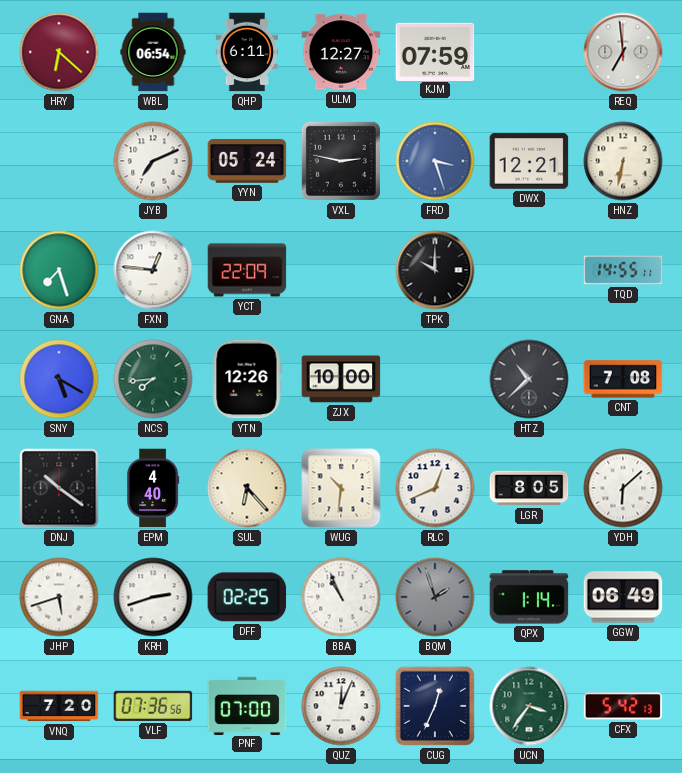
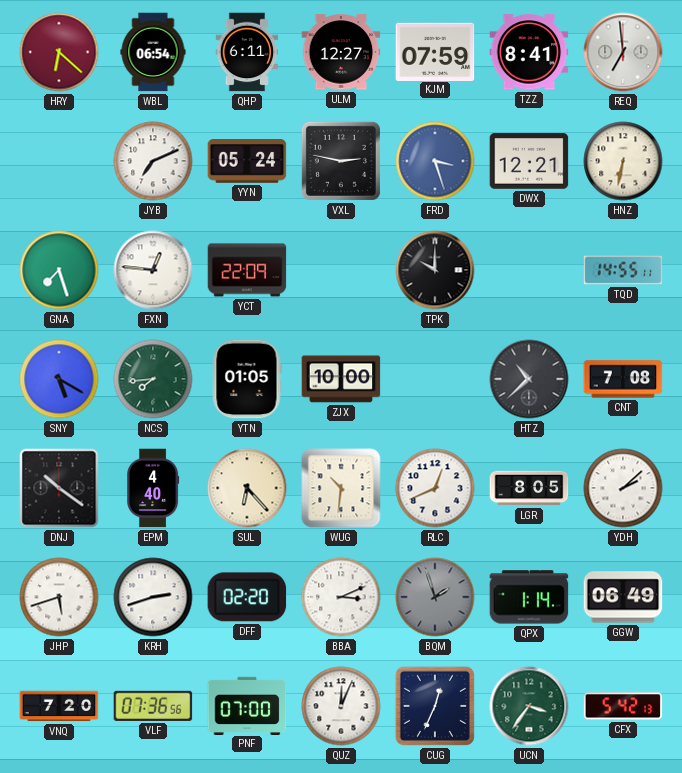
TZZ: none -> 8:41
YTN: 12:26 -> 01:05
YDH: 6:08 -> 2:08
DFF: 02:25 -> 02:20
BBA: 10:56 -> 3:11
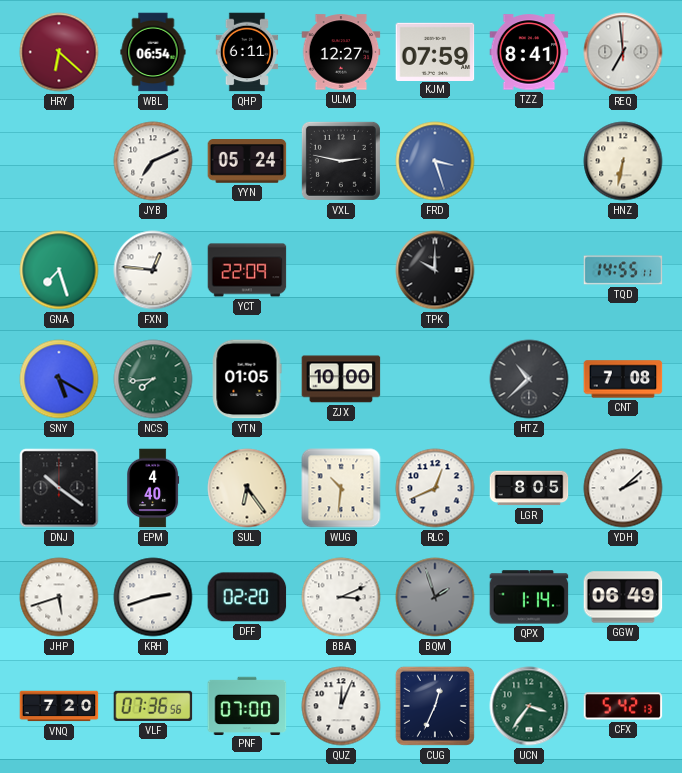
DWX: 12:21 -> none
SUL: 6:23 -> 6:24
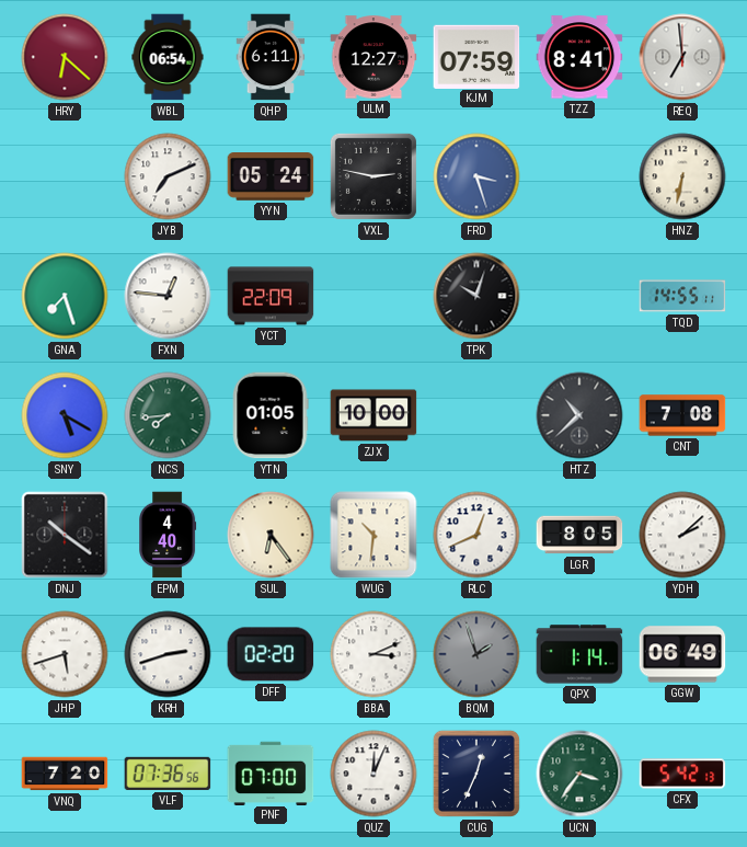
TPK: 10:00 -> 10:03
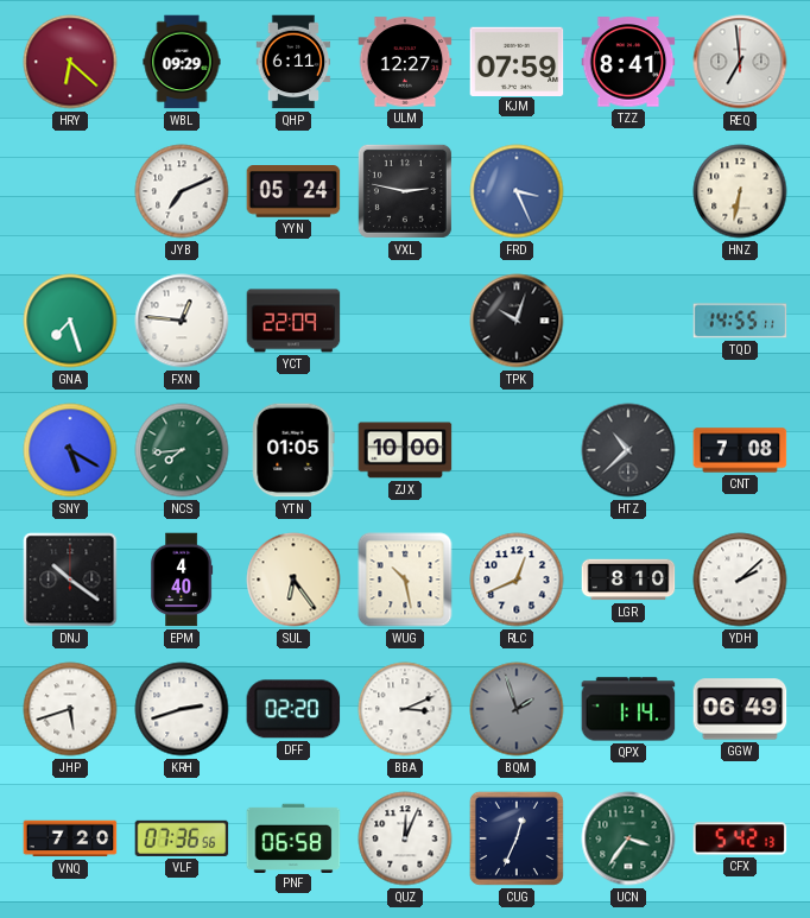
WBL: 06:54 -> 09:29
FRD: 3:27 -> 3:26
WUG: 10:31 -> 10:28
LGR: 8:05 -> 8:10
PNF: 07:00 -> 06:58
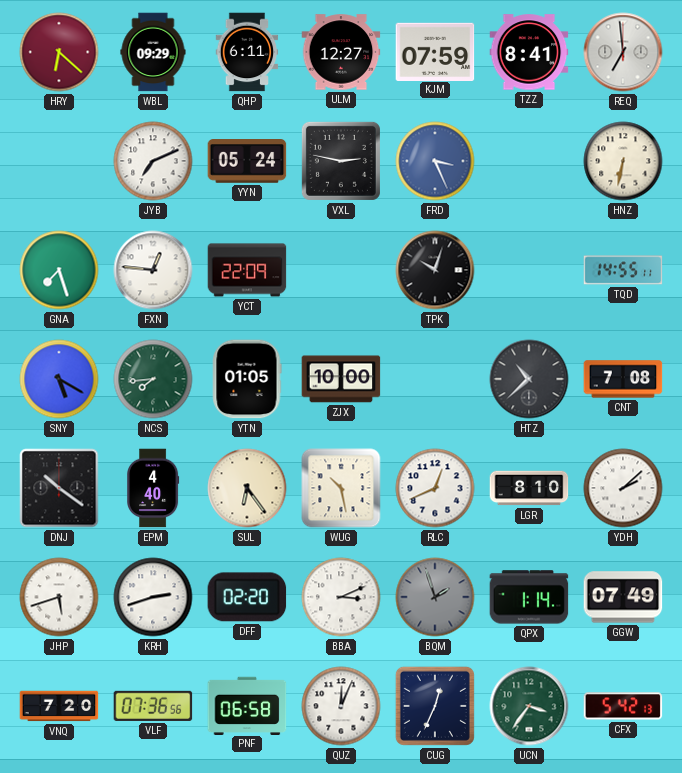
GGW: 06:49 -> 07:49
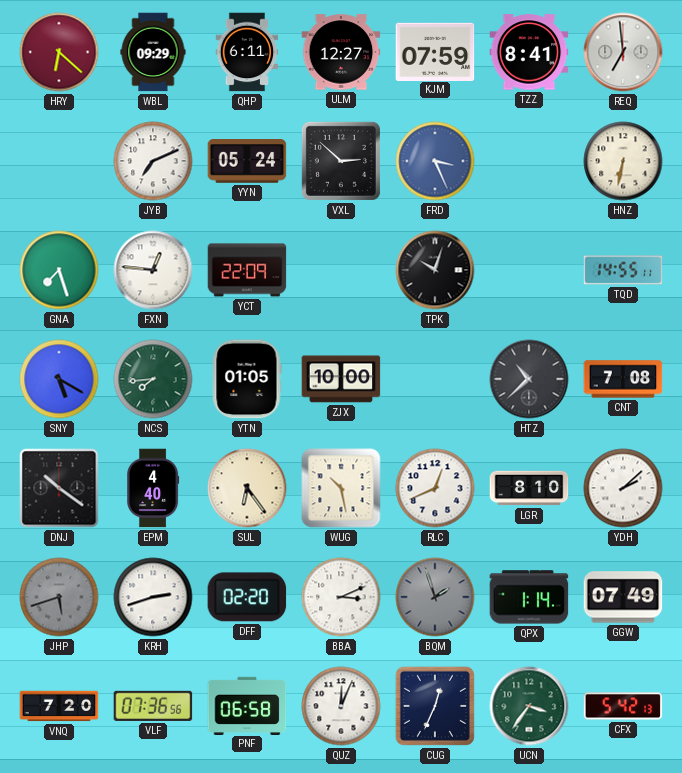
VXL: 2:47 -> 2:52
JHP dial: white -> grey
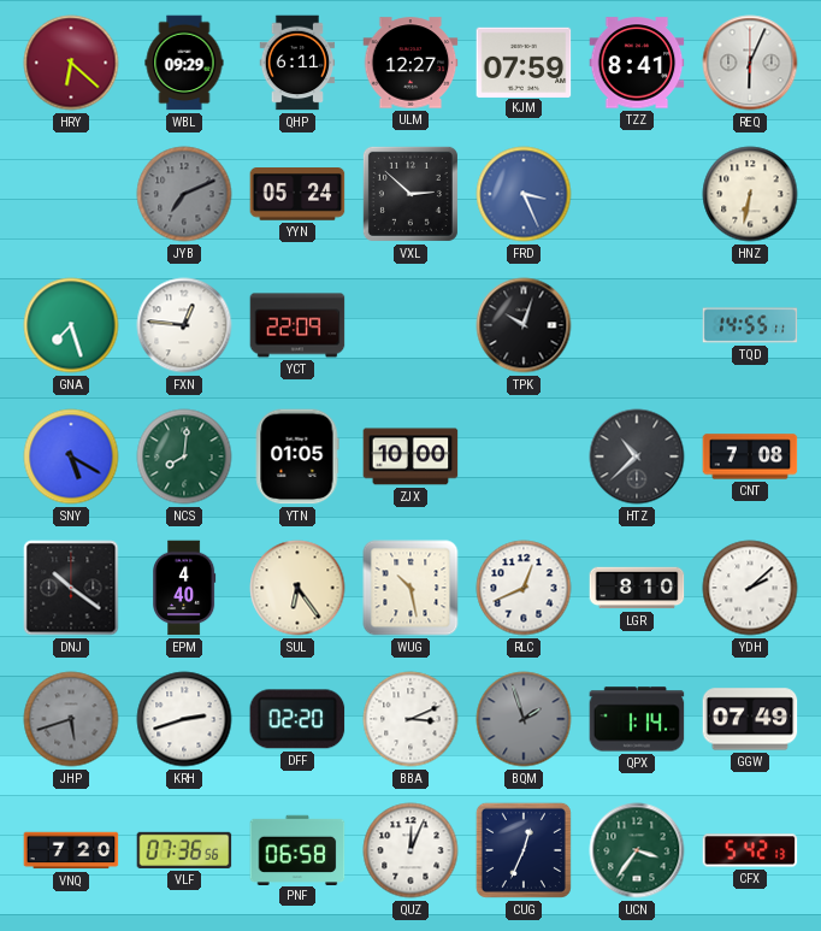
REQ: 6:59 -> 6:04
JYB dial: white -> grey
NCS: 7:44 -> 8:01
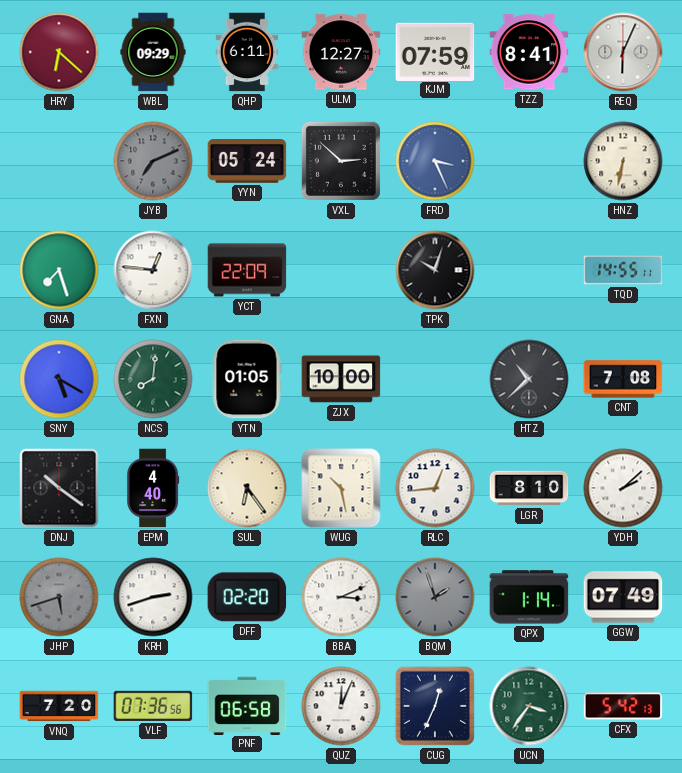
RLC: 12:41 -> 12:44
